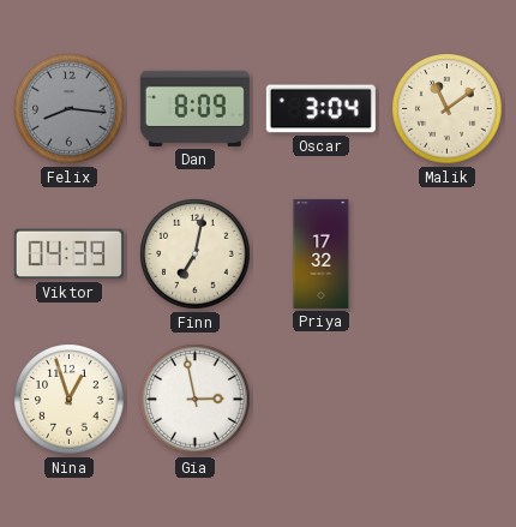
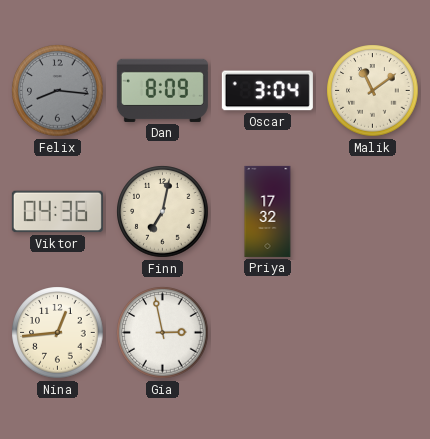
Viktor: 04:39 -> 04:36
Nina: 12:57 -> 12:44
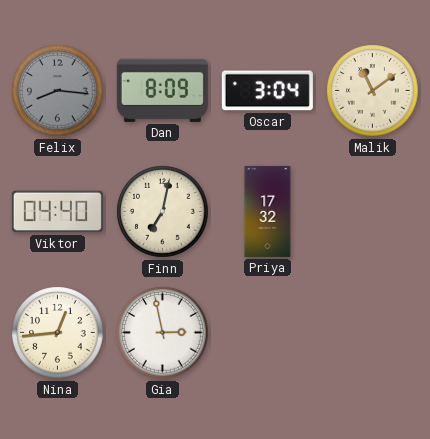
Viktor: 04:36 -> 04:40
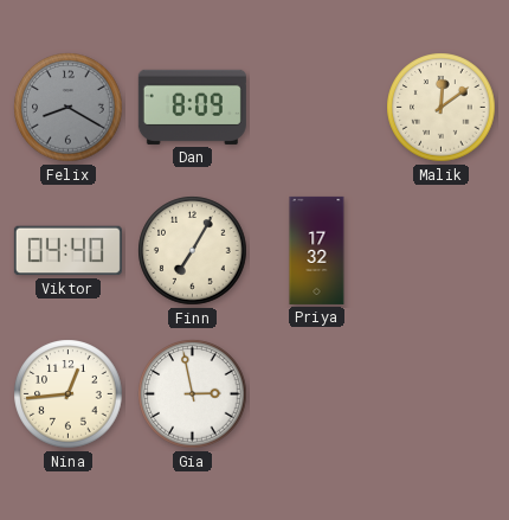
Felix: 8:16 -> 8:20
Oscar: 3:04 -> none
Malik: 11:09 -> 12:09
Finn: 7:02 -> 7:05
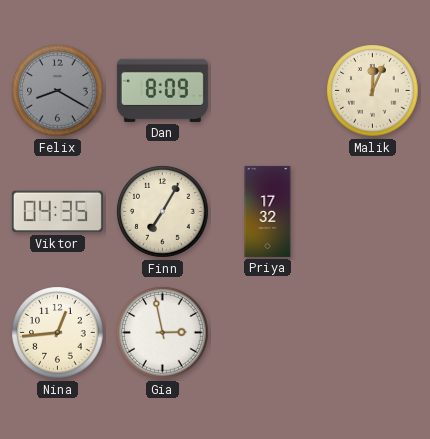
Malik: 12:09 -> 12:04
Viktor: 04:40 -> 04:35
